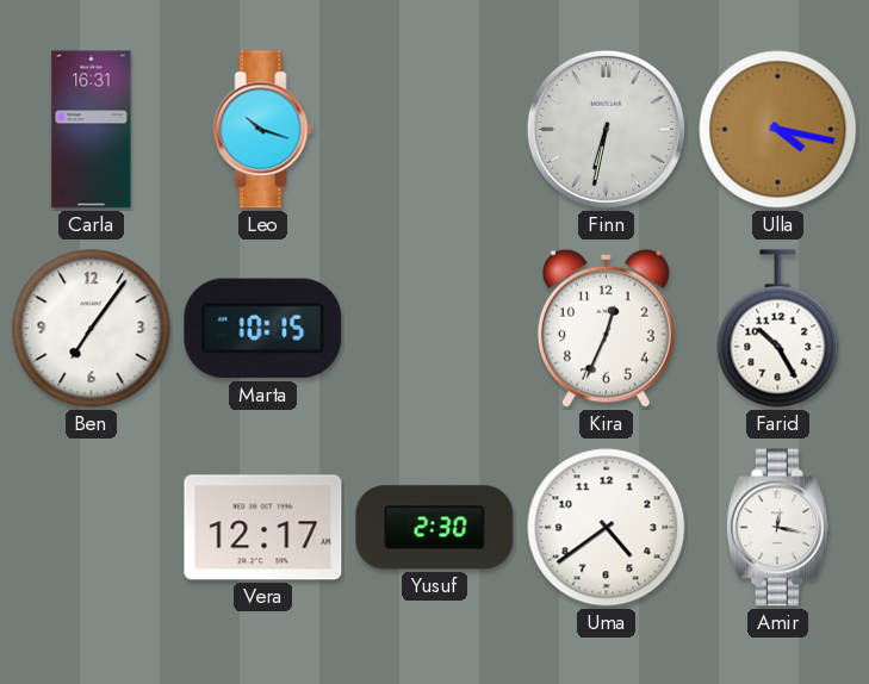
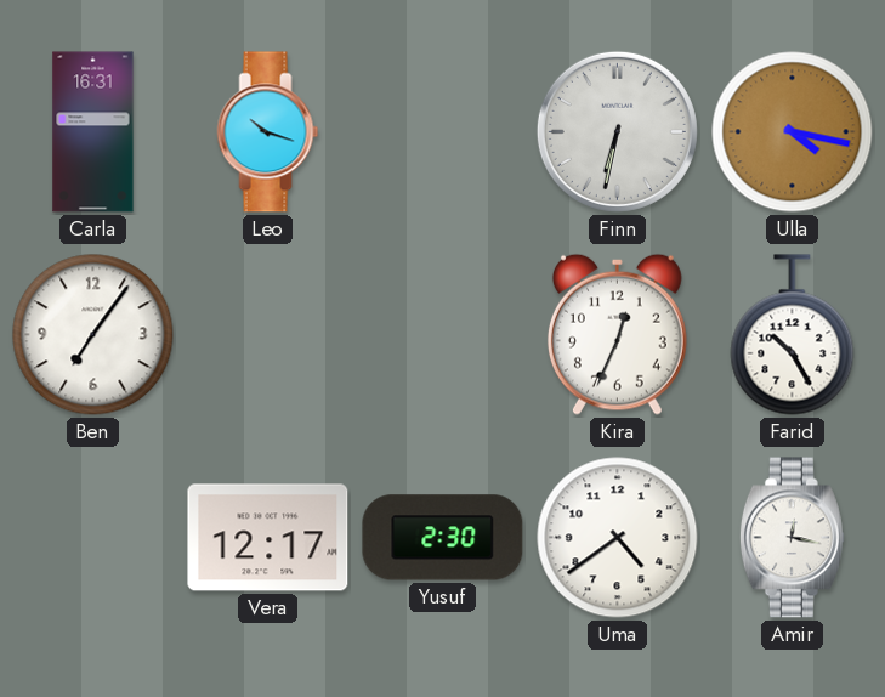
Marta: 10:15 -> none
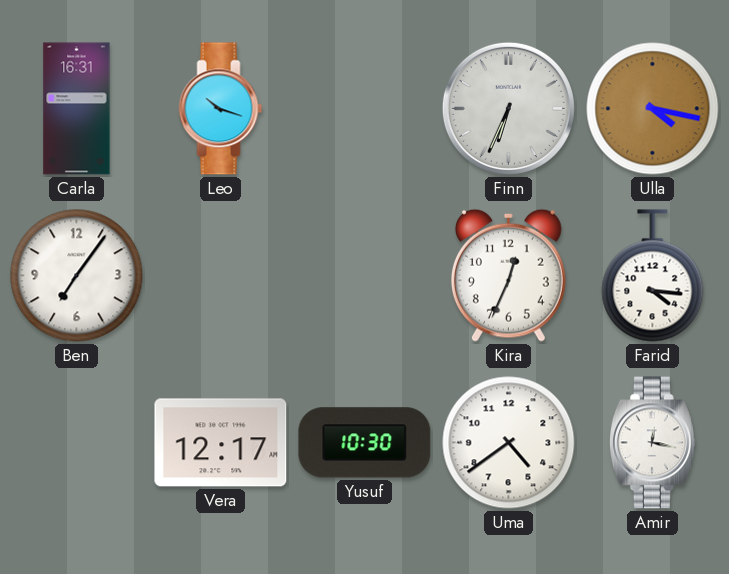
Finn: 6:32 -> 6:34
Farid: 10:25 -> 4:16
Yusuf: 2:30 -> 10:30
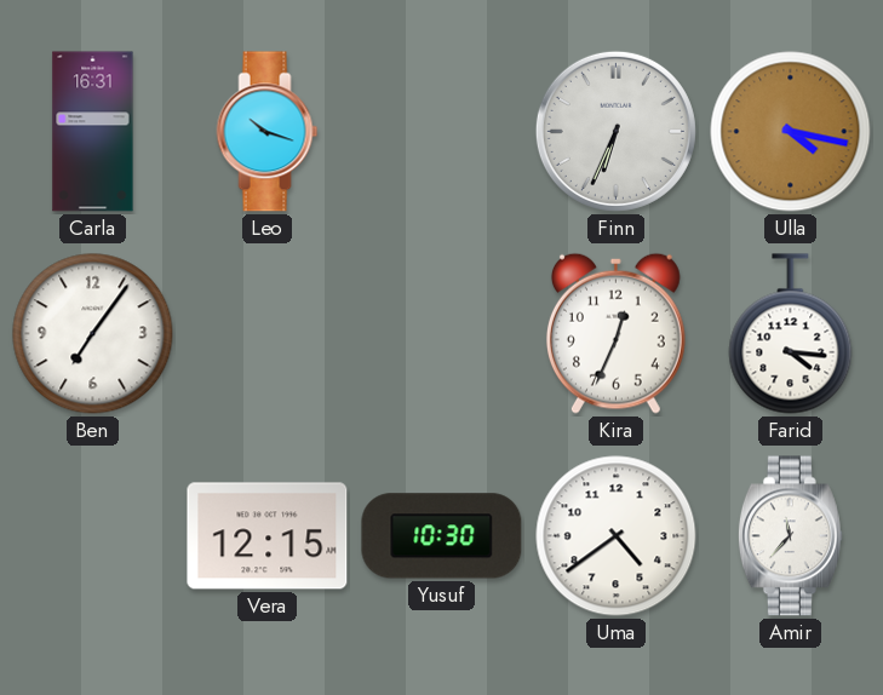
Vera: 12:17 -> 12:15
Amir: 12:17 -> 11:37
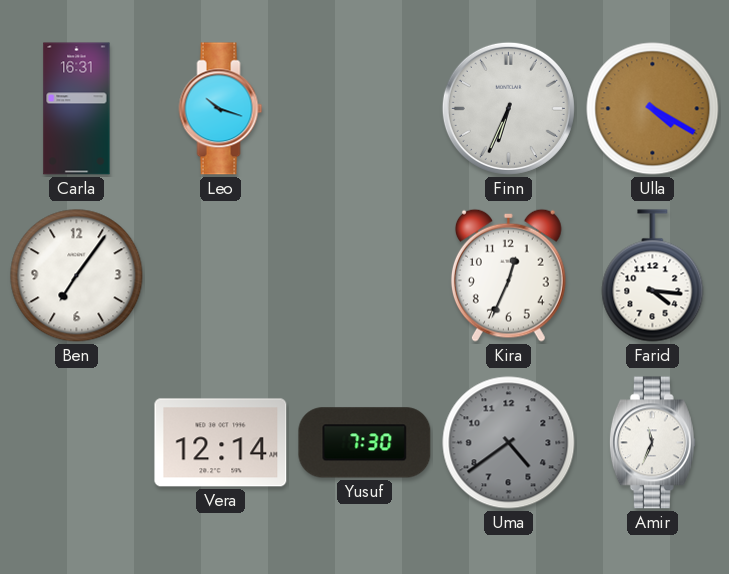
Ulla: 4:17 -> 4:20
Vera: 12:15 -> 12:14
Yusuf: 10:30 -> 7:30
Uma dial: white -> grey
Amir: 11:37 -> 11:34
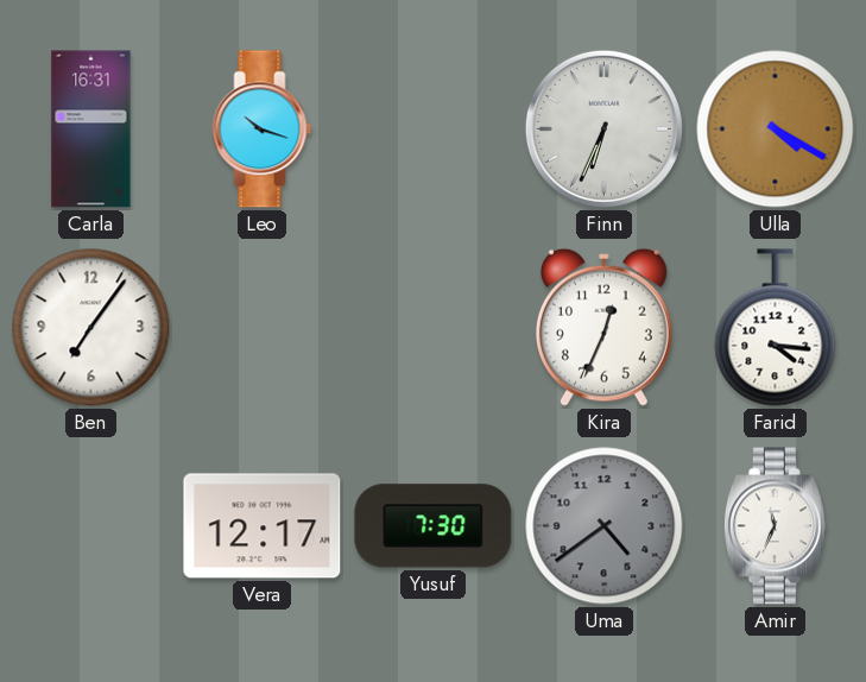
Vera: 12:14 -> 12:17
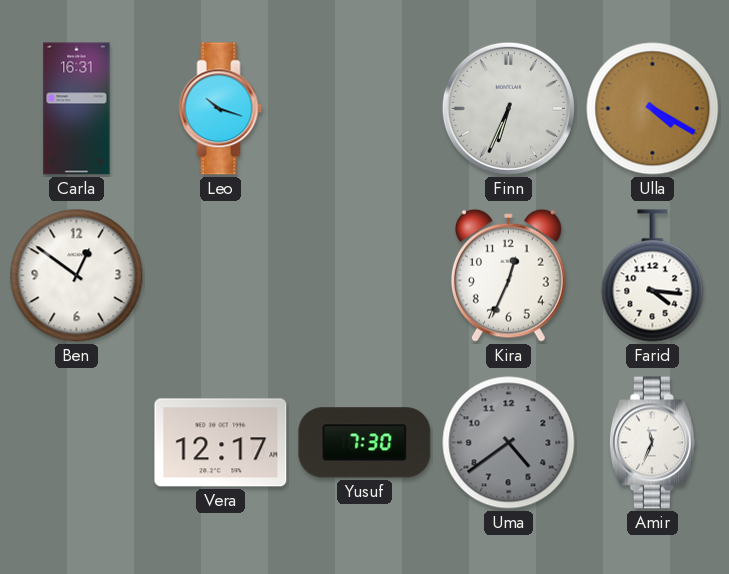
Ben: 7:06 -> 12:51
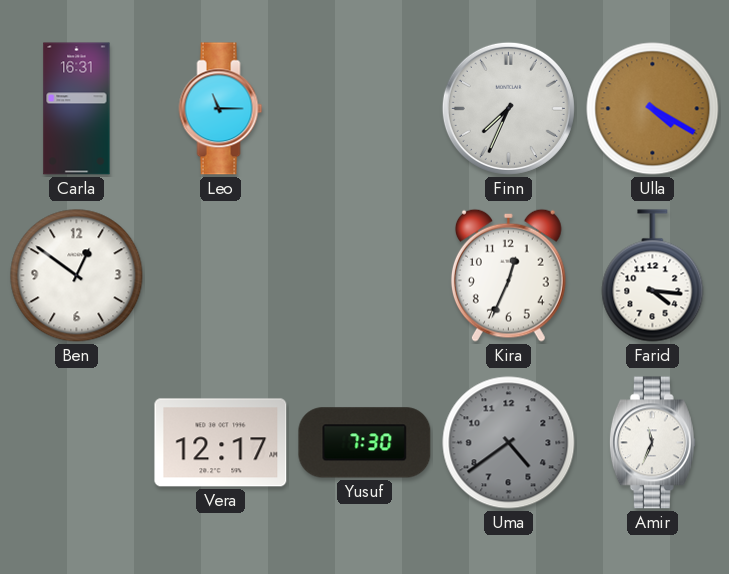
Leo: 10:18 -> 11:15
Finn: 6:34 -> 7:34
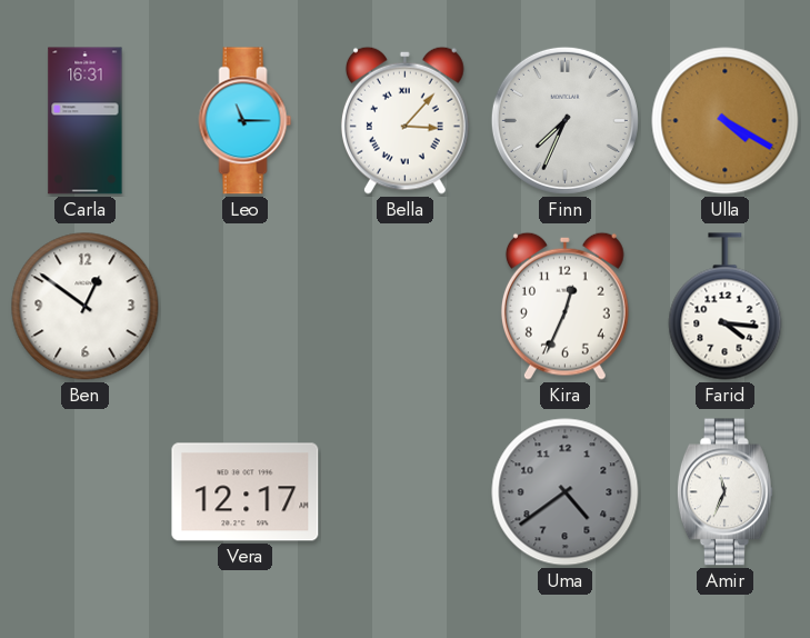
Bella: none -> 3:07
Yusuf: 7:30 -> none
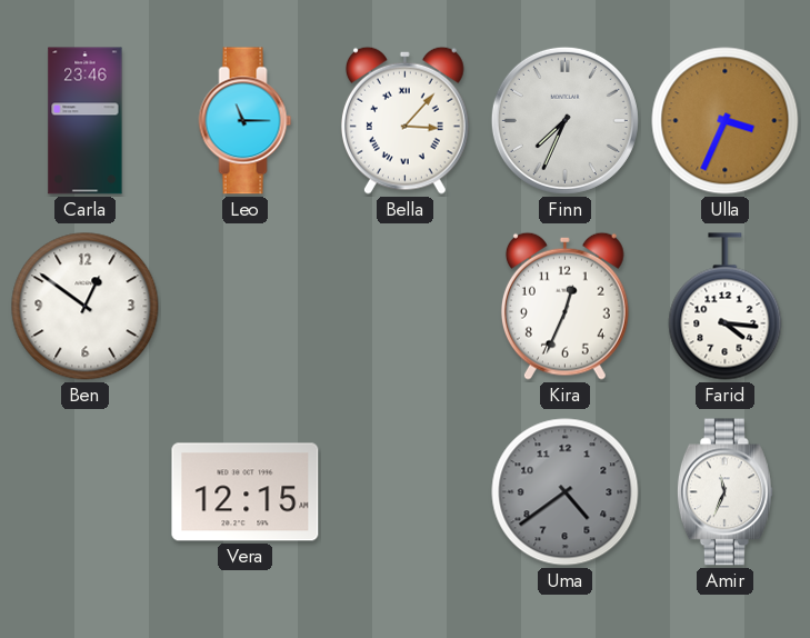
Carla: 16:31 -> 23:46
Ulla: 4:20 -> 3:34
Vera: 12:17 -> 12:15
